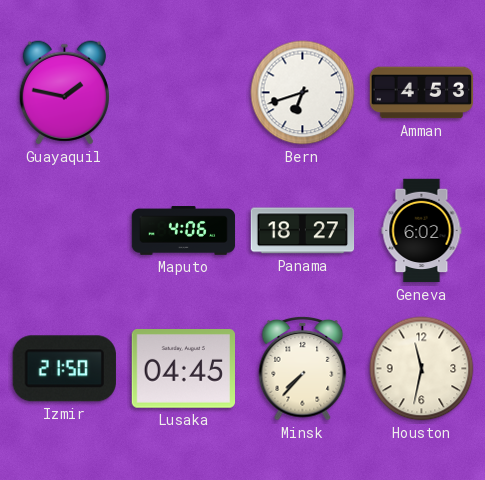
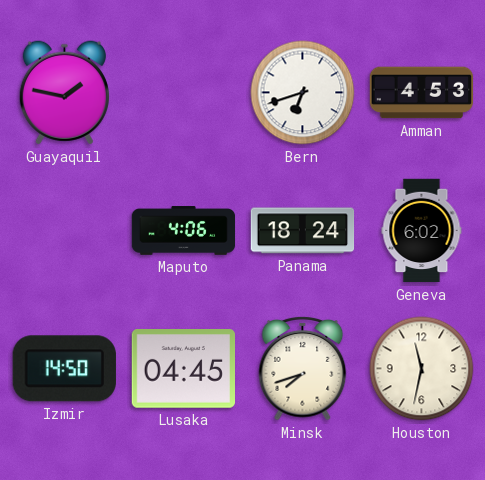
Panama: 18:27 -> 18:24
Izmir: 21:50 -> 14:50
Minsk: 7:37 -> 7:42
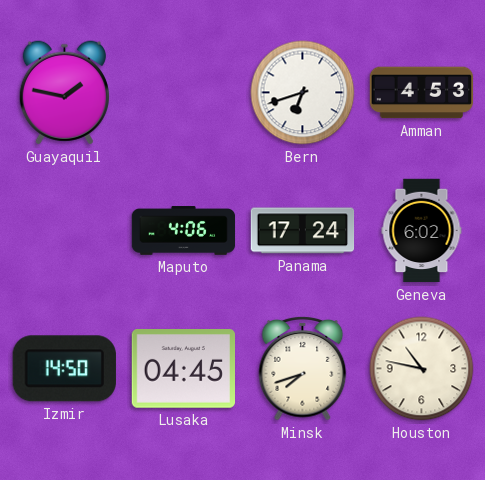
Panama: 18:24 -> 17:24
Houston: 11:32 -> 10:47
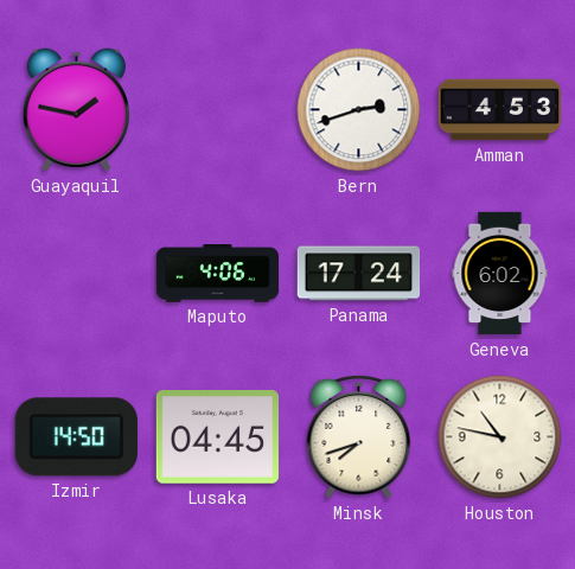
Bern: 6:42 -> 2:42
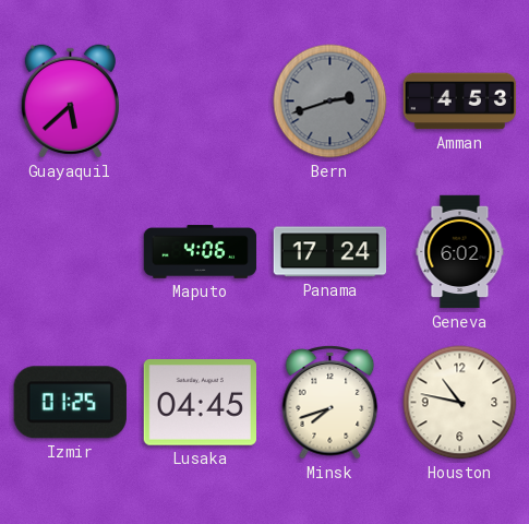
Guayaquil: 1:47 -> 5:38
Bern dial: white -> grey
Izmir: 14:50 -> 01:25
